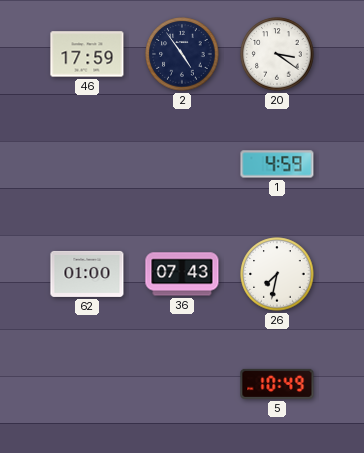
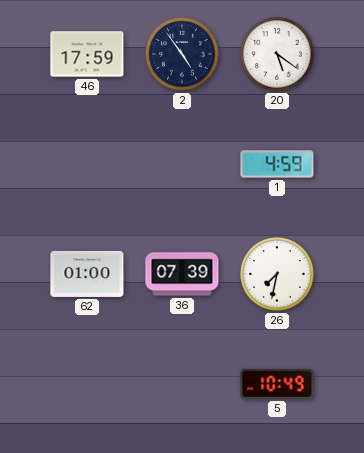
20: 3:21 -> 5:21
36: 07:43 -> 07:39
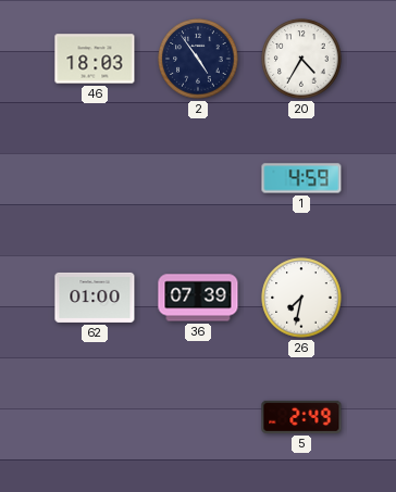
46: 17:59 -> 18:03
20: 5:21 -> 4:35
5: 10:49 -> 2:49
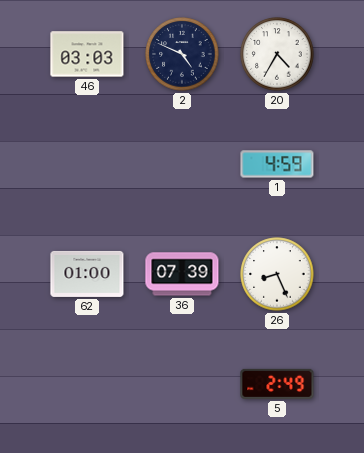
46: 18:03 -> 03:03
2: 4:54 -> 4:49
26: 7:32 -> 8:26
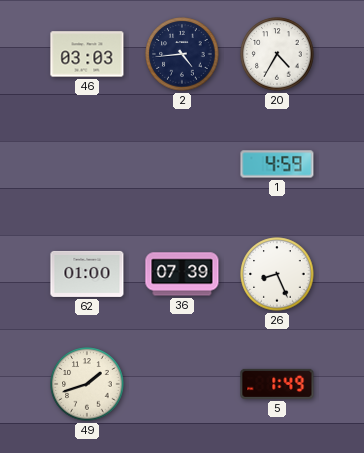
2: 4:49 -> 4:44
49: none -> 1:42
5: 2:49 -> 1:49
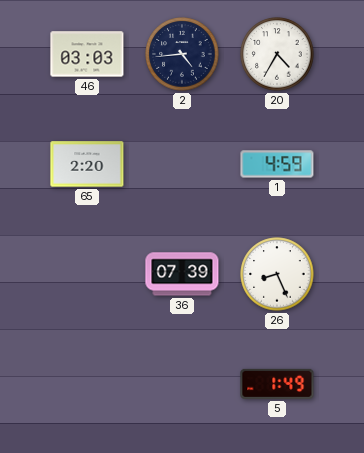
65: none -> 2:20
62: 01:00 -> none
49: 1:42 -> none
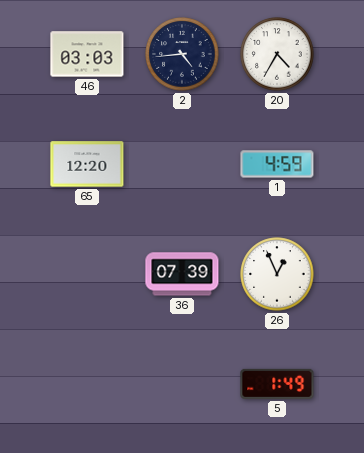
65: 2:20 -> 12:20
26: 8:26 -> 12:56
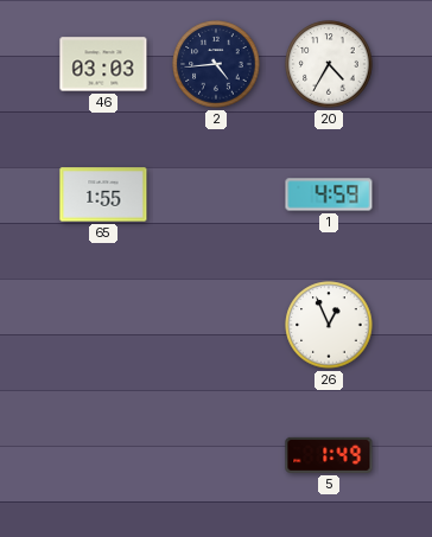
65: 12:20 -> 1:55
36: 07:39 -> none
